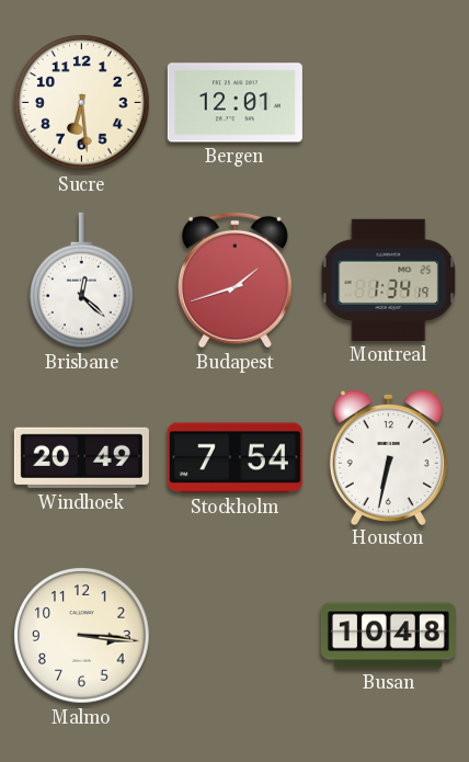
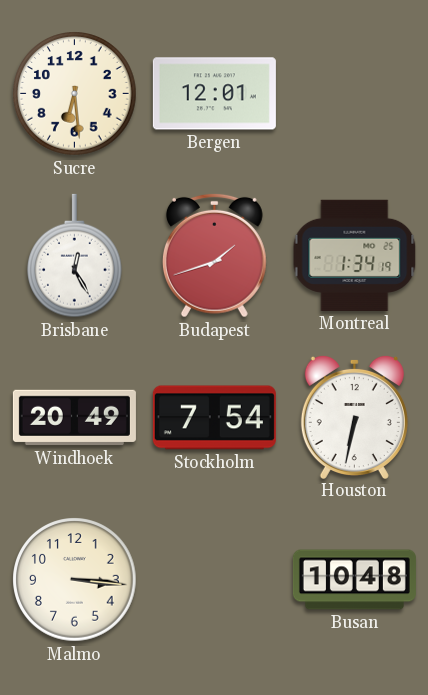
Brisbane: 12:22 -> 12:25
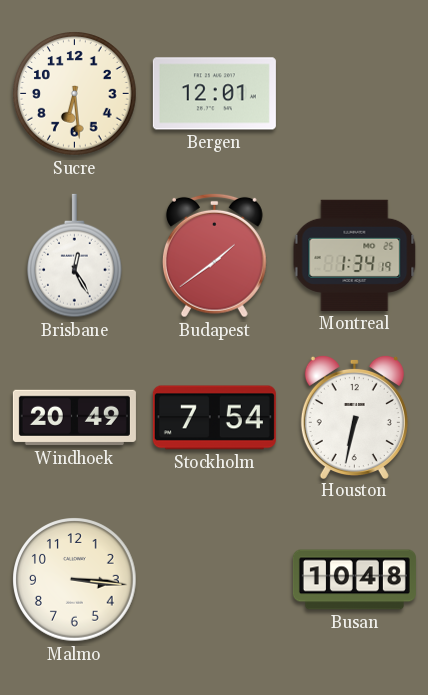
Budapest: 1:42 -> 1:39
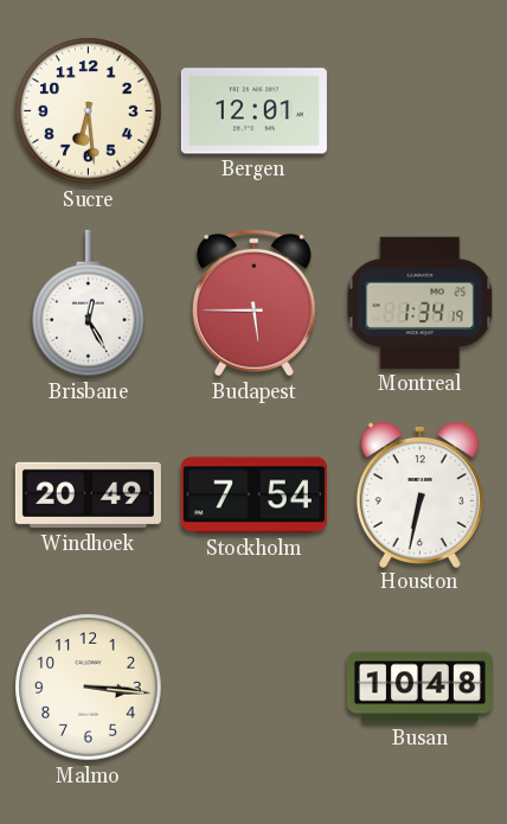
Budapest: 1:39 -> 5:45
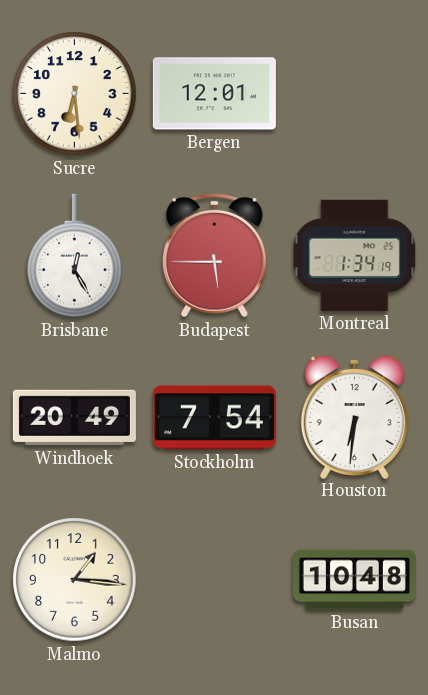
Houston: 6:32 -> 6:31
Malmo: 3:16 -> 1:16
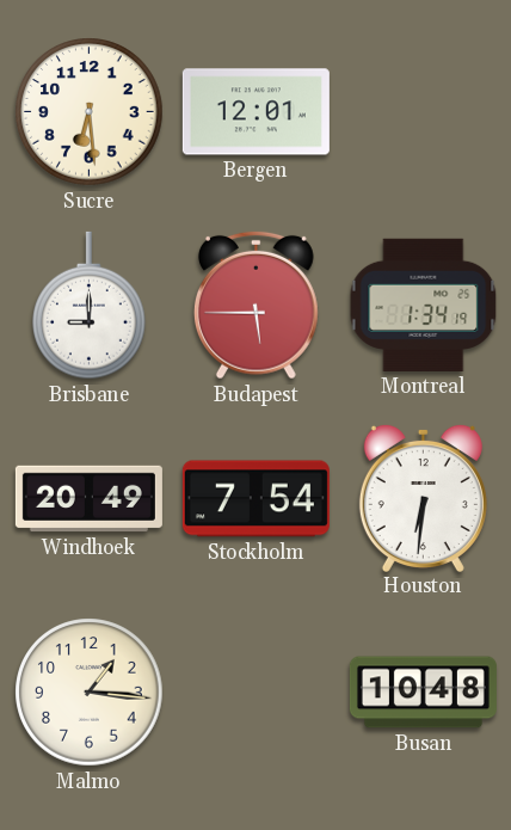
Brisbane: 12:25 -> 9:00
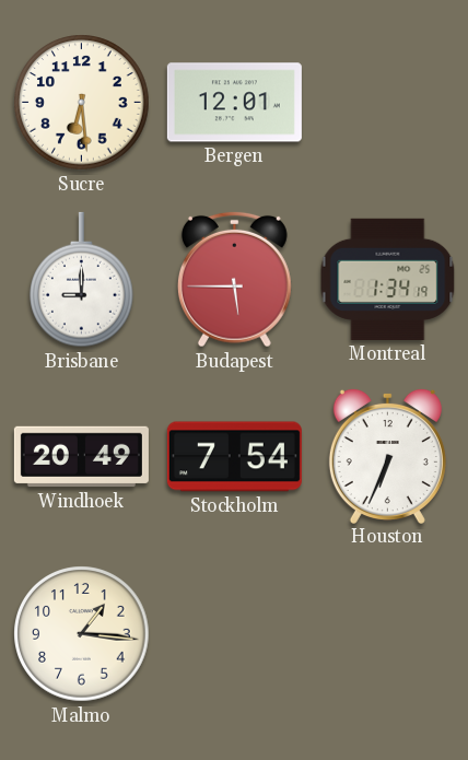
Houston: 6:31 -> 6:34
Busan: 10:48 -> none
